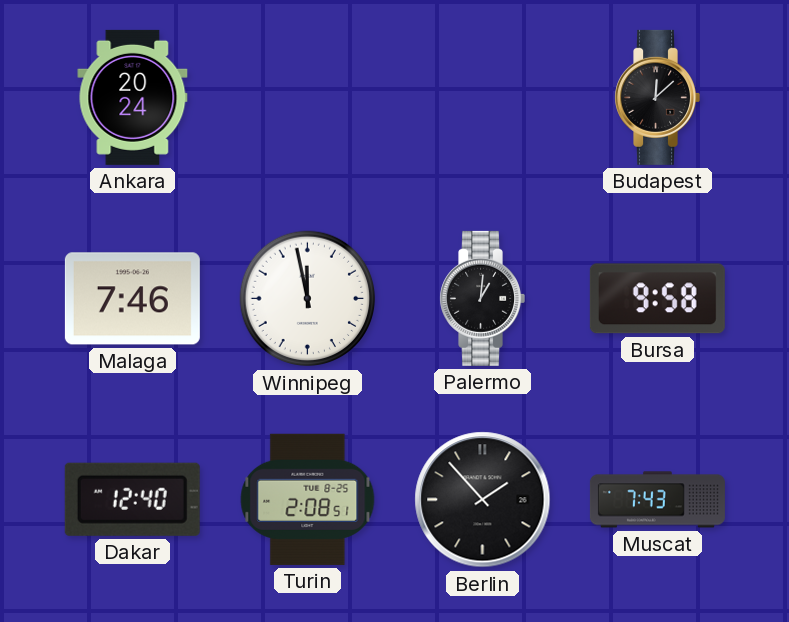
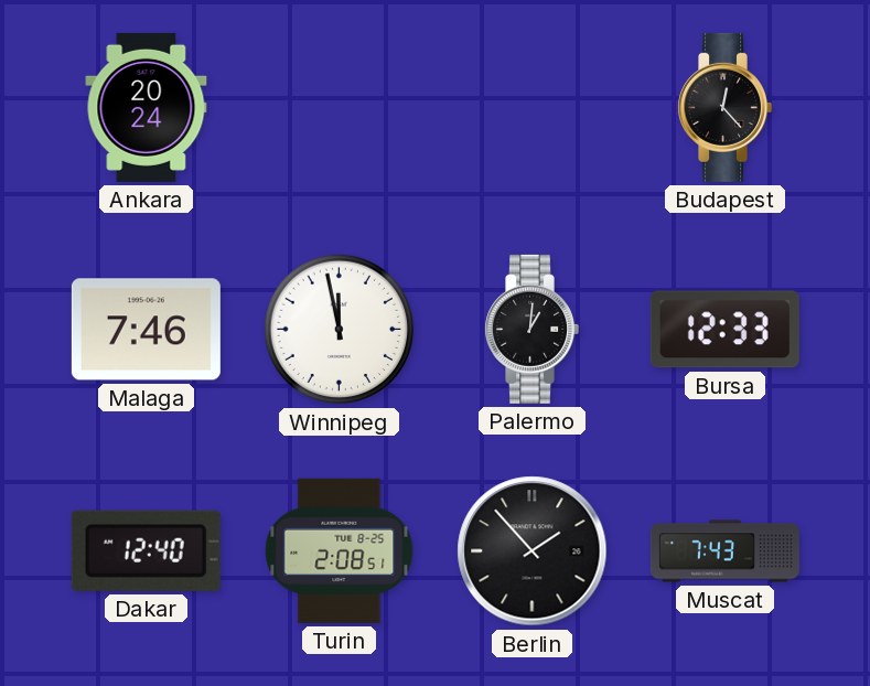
Budapest: 12:08 -> 12:23
Bursa: 9:58 -> 12:33
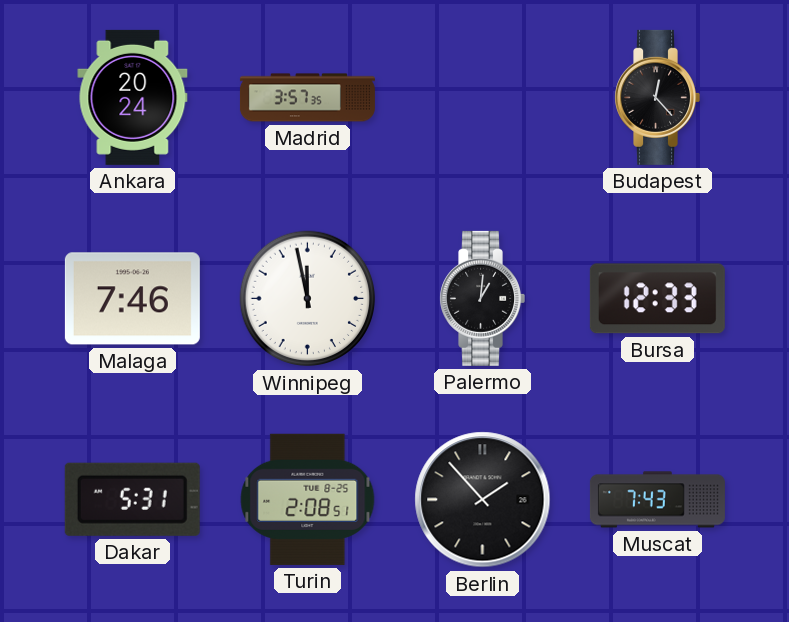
Madrid: none -> 3:57
Dakar: 12:40 -> 5:31
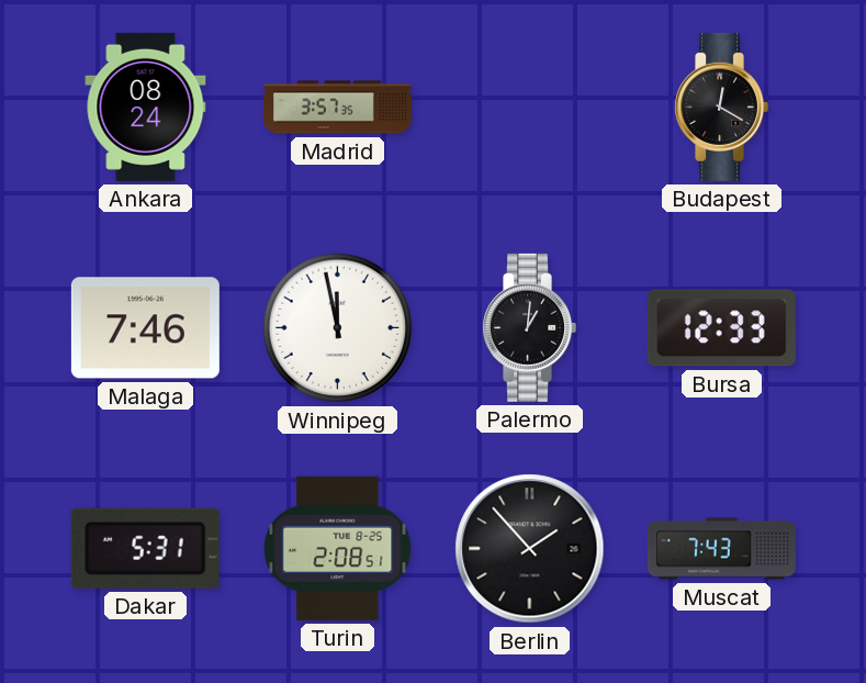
Ankara: 20:24 -> 08:24
Budapest: 12:23 -> 12:20
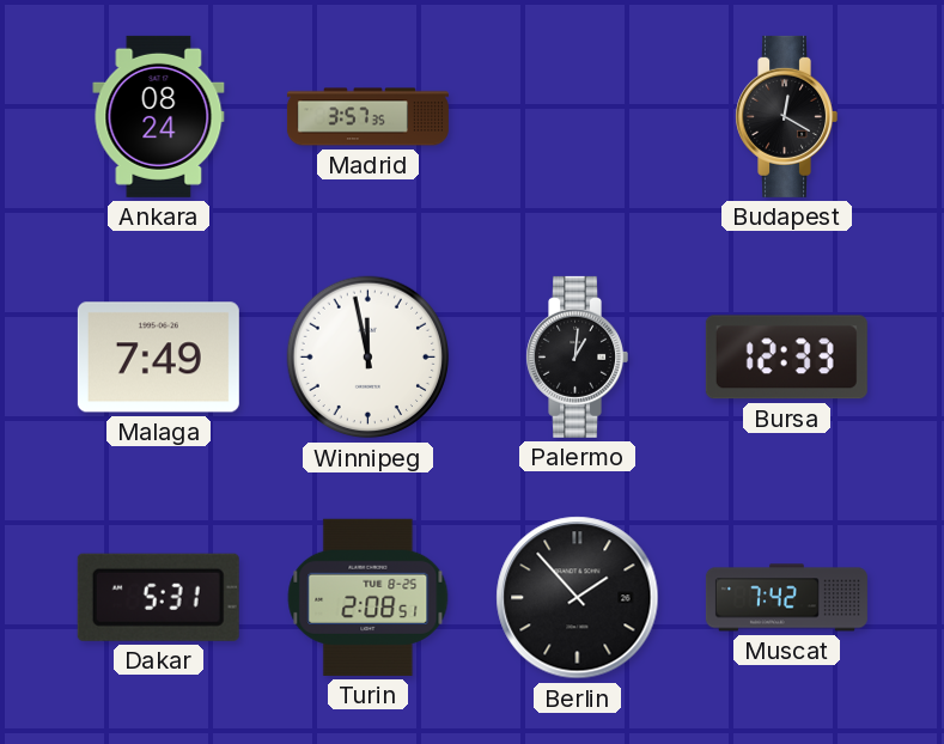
Malaga: 7:46 -> 7:49
Muscat: 7:43 -> 7:42
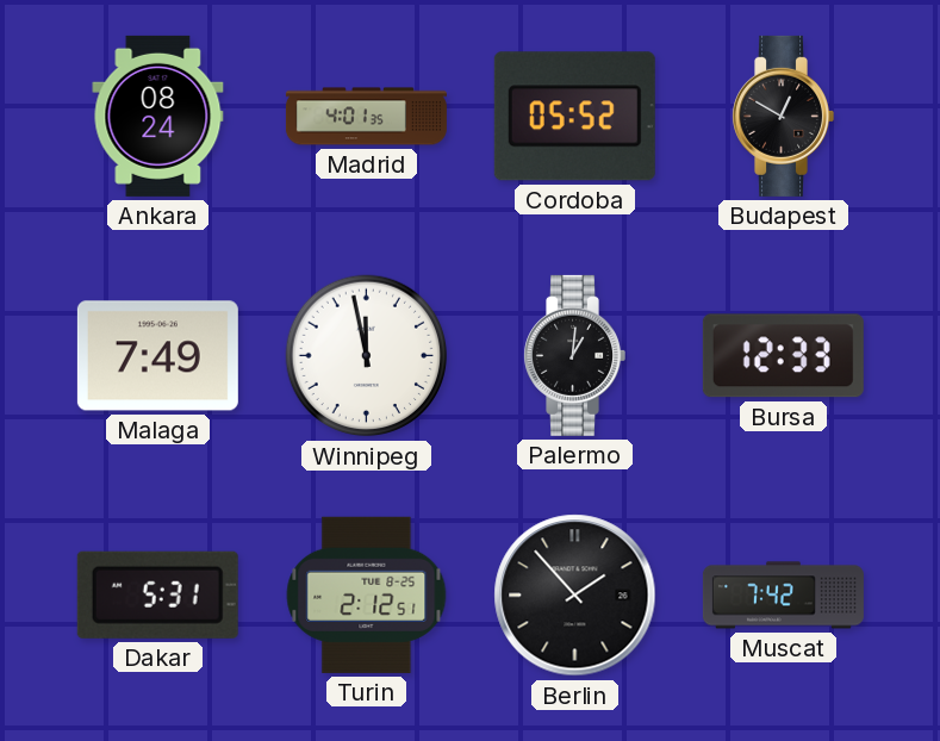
Madrid: 3:57 -> 4:01
Cordoba: none -> 05:52
Budapest: 12:20 -> 12:50
Turin: 2:08 -> 2:12
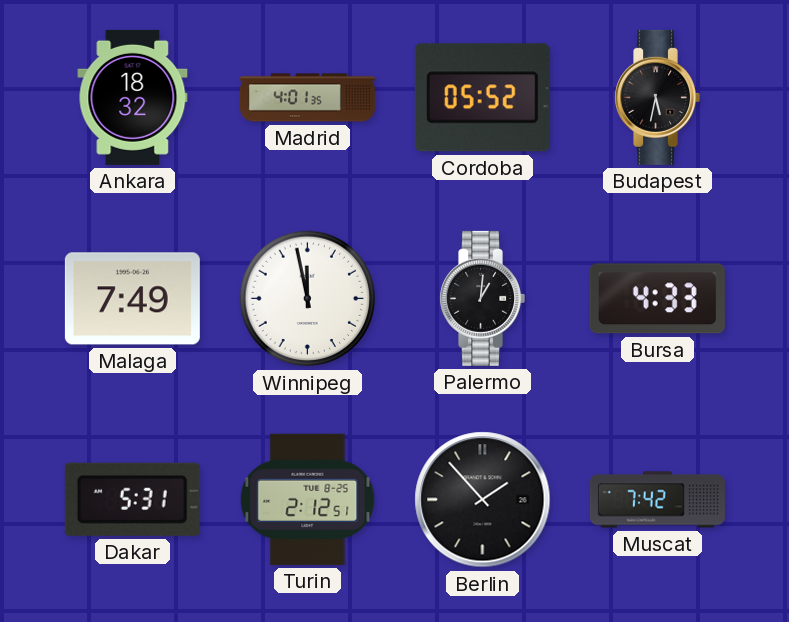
Ankara: 08:24 -> 18:32
Budapest: 12:50 -> 5:32
Bursa: 12:33 -> 4:33
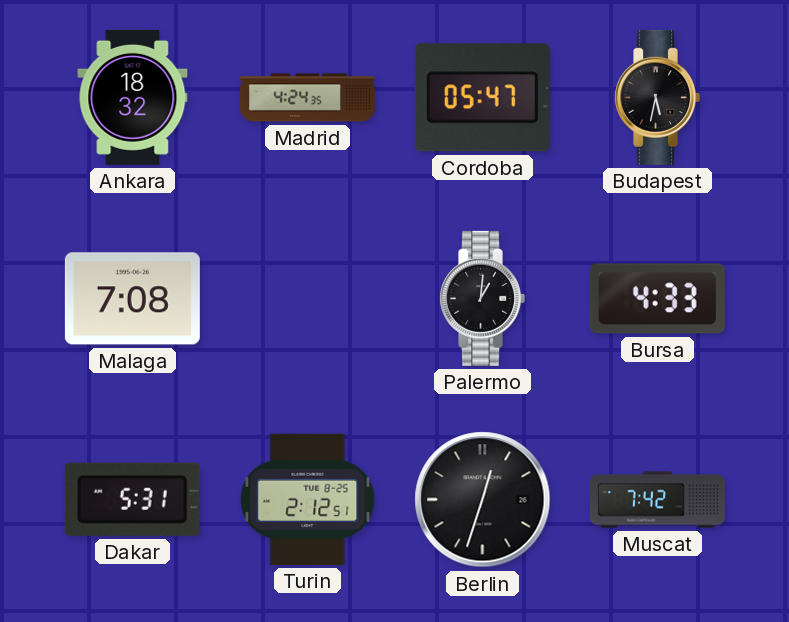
Madrid: 4:01 -> 4:24
Cordoba: 05:52 -> 05:47
Malaga: 7:49 -> 7:08
Winnipeg: 11:58 -> none
Berlin: 1:53 -> 12:33
